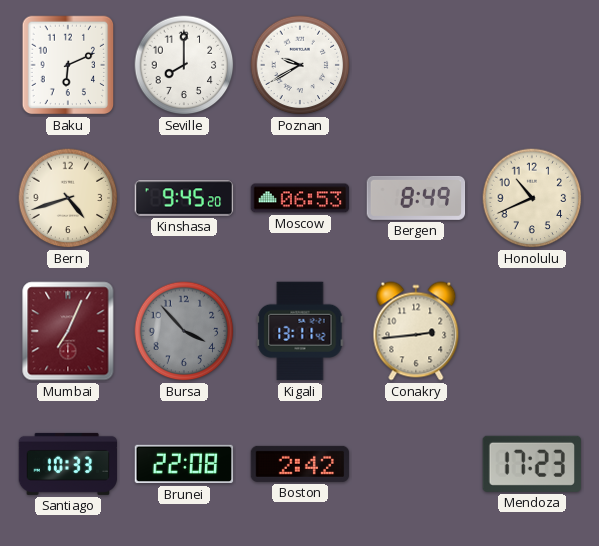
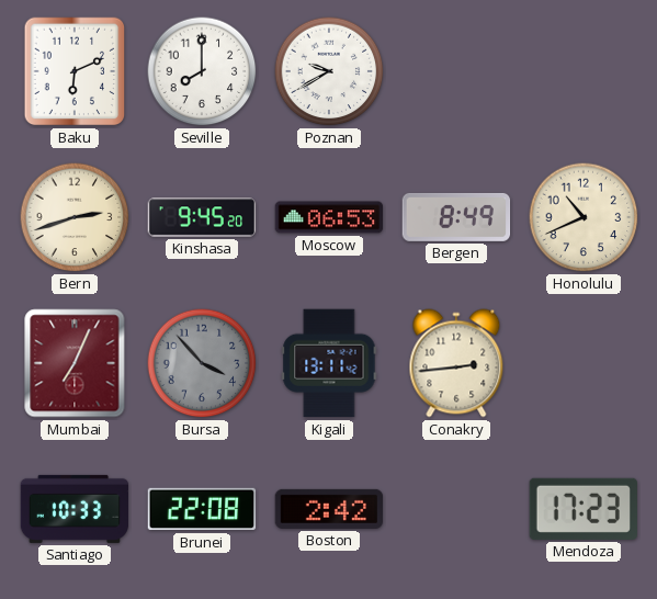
Bern: 4:42 -> 2:42
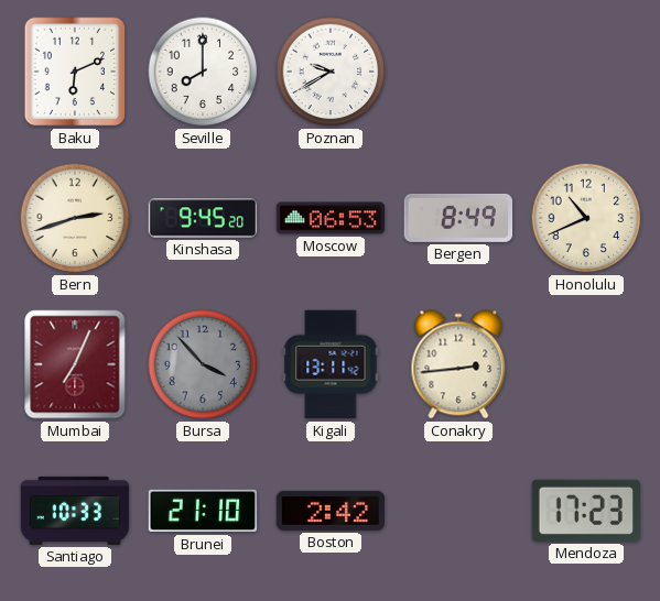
Brunei: 22:08 -> 21:10
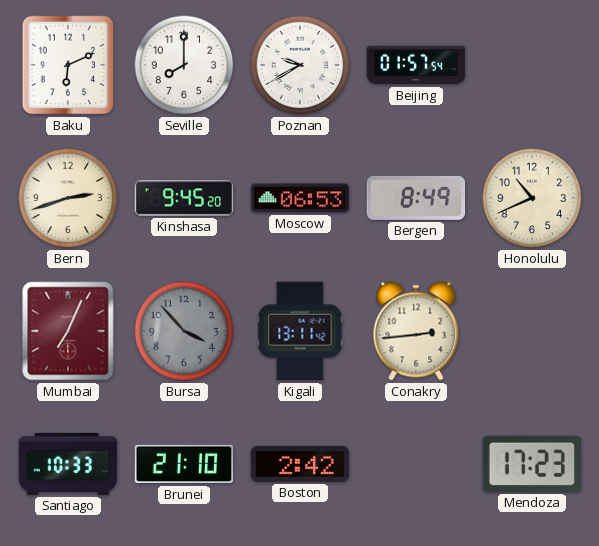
Beijing: none -> 01:57
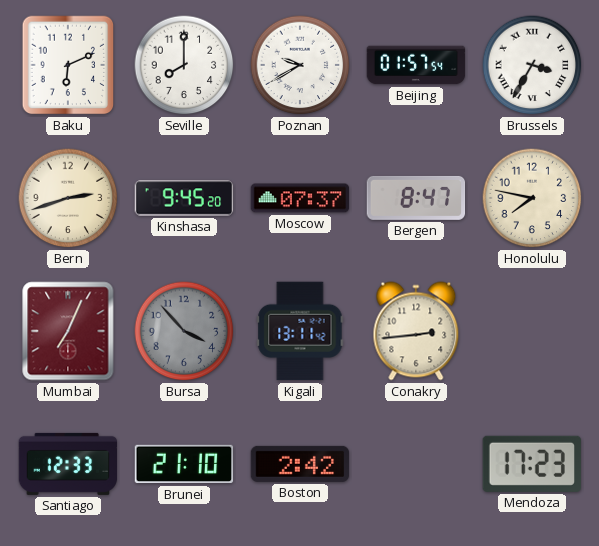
Brussels: none -> 3:35
Moscow: 06:53 -> 07:37
Bergen: 8:49 -> 8:47
Honolulu: 10:41 -> 7:47
Santiago: 10:33 -> 12:33
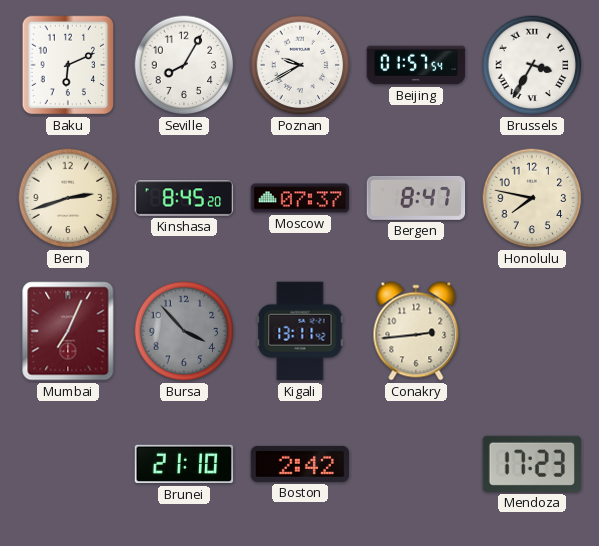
Seville: 8:00 -> 8:05
Kinshasa: 9:45 -> 8:45
Santiago: 12:33 -> none
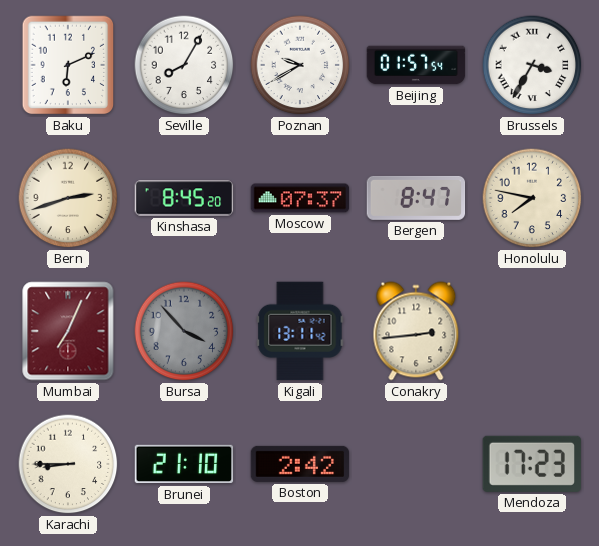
Karachi: none -> 8:45
